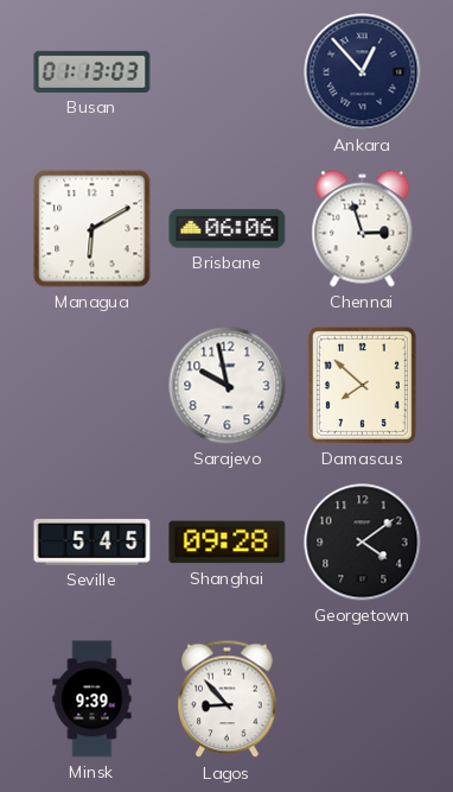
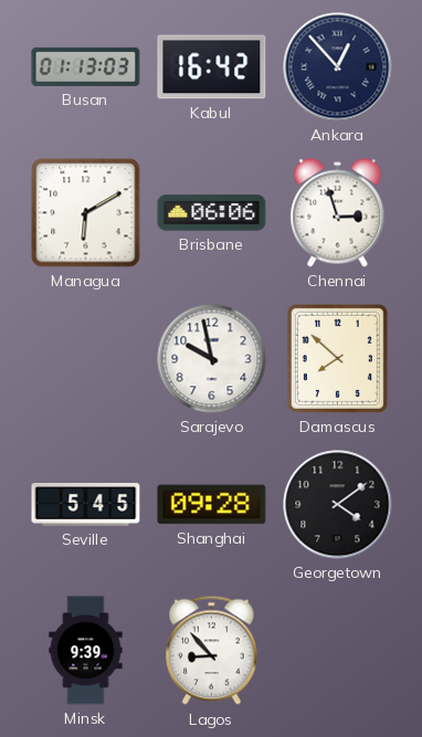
Kabul: none -> 16:42
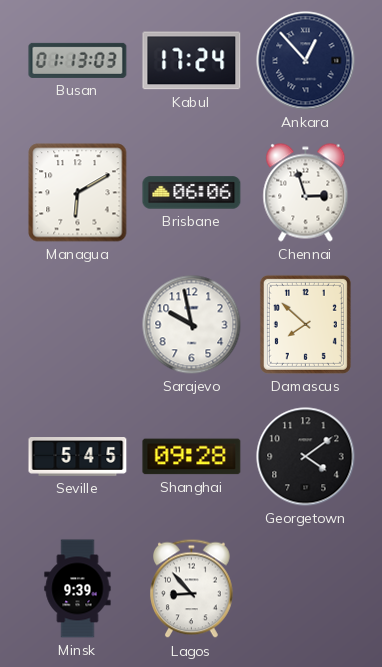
Kabul: 16:42 -> 17:24
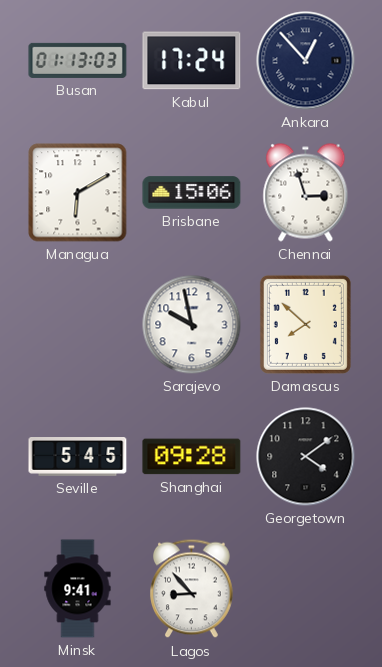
Brisbane: 06:06 -> 15:06
Minsk: 9:39 -> 9:41
